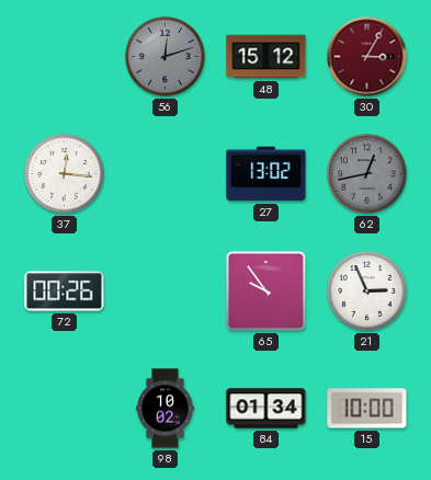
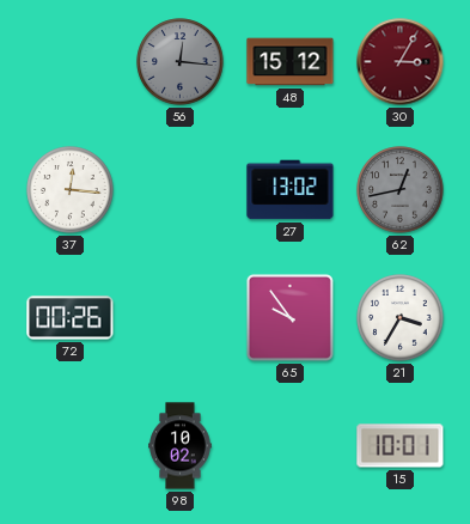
56: 12:12 -> 12:16
21: 2:56 -> 3:35
84: 01:34 -> none
15: 10:00 -> 10:01
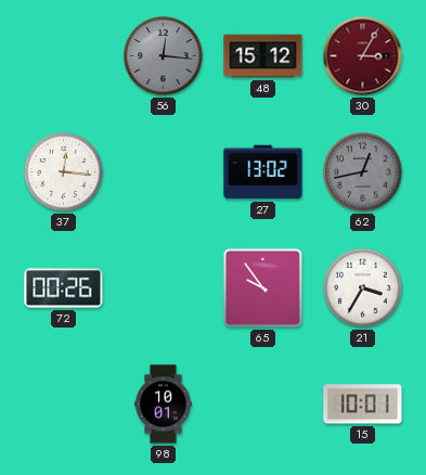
98: 10:02 -> 10:01
